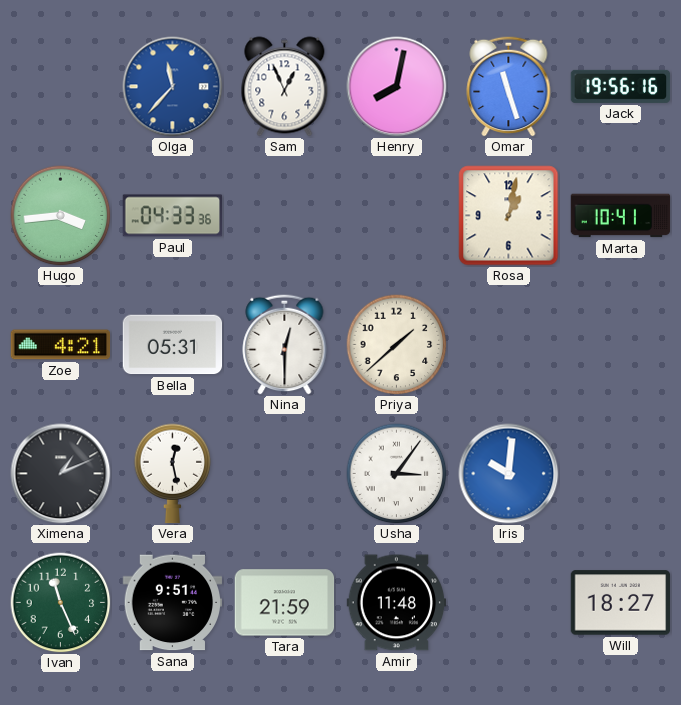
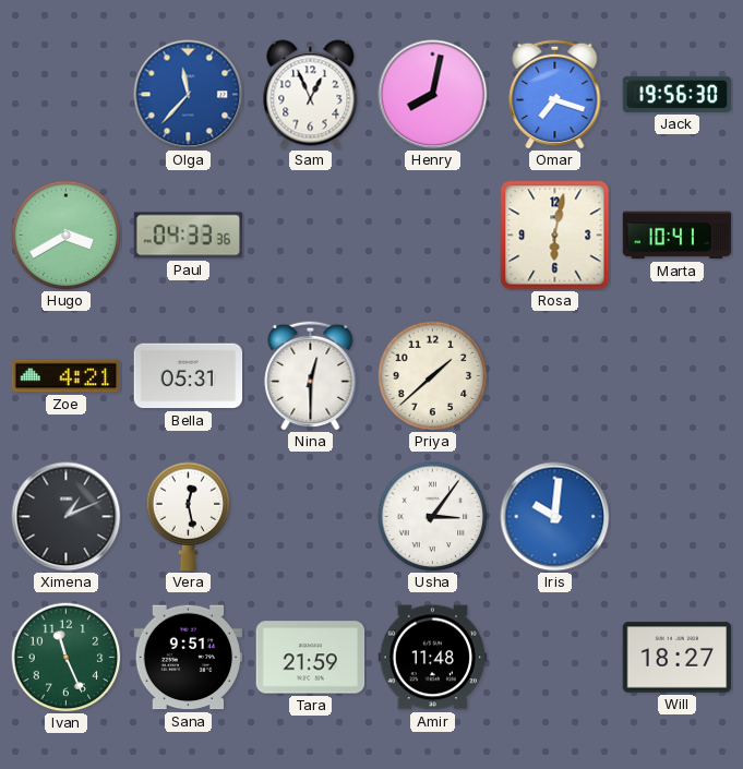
Omar: 11:27 -> 7:18
Jack: 19:56:16 -> 19:56:30
Hugo: 3:44 -> 3:40
Rosa: 1:02 -> 6:02
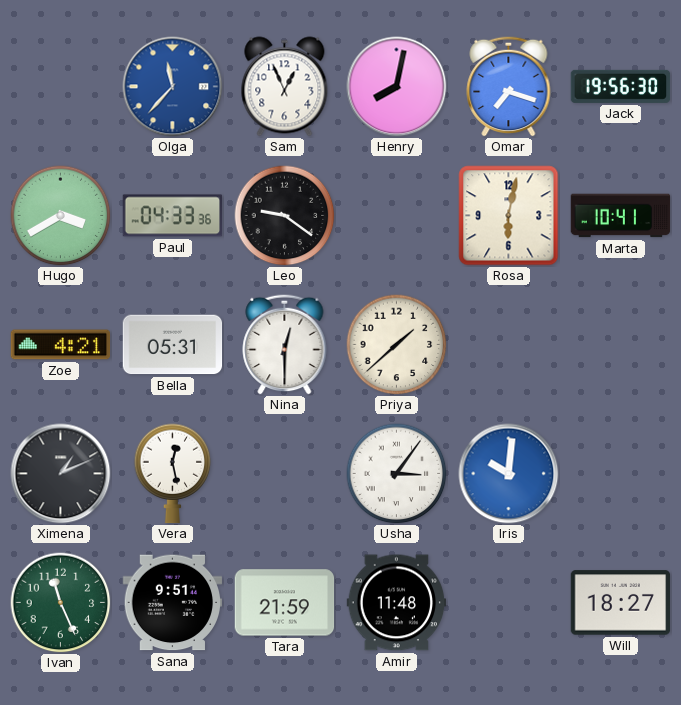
Leo: none -> 9:21
